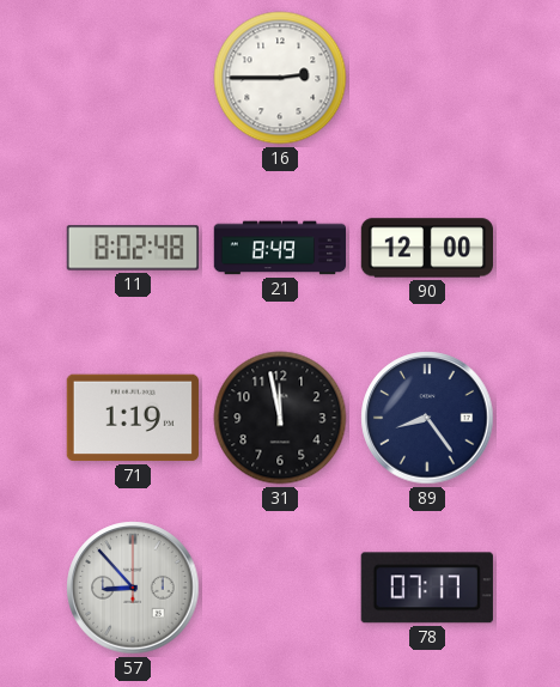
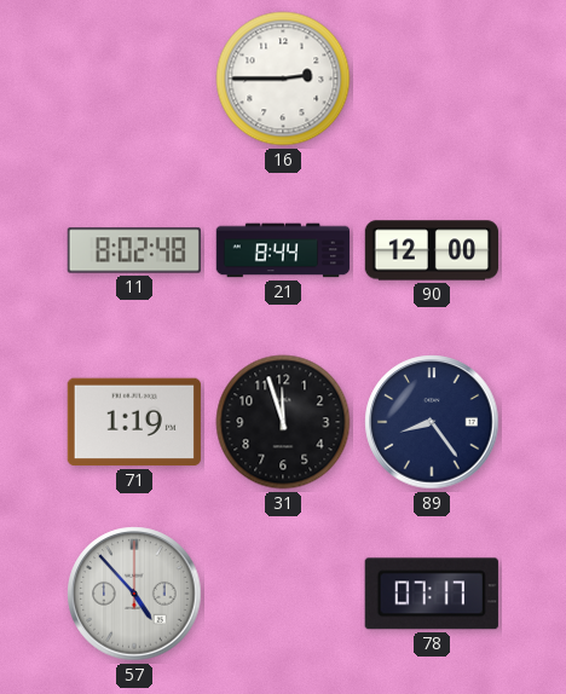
21: 8:49 -> 8:44
31: 11:58 -> 11:57
57: 8:53 -> 4:53
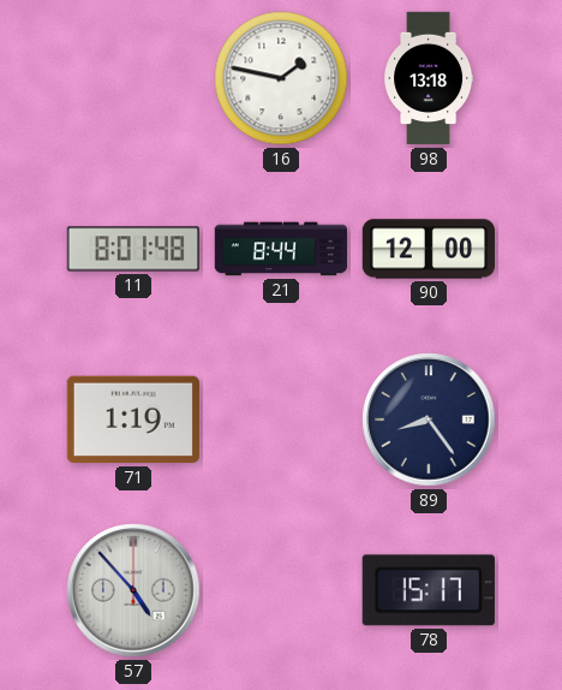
16: 2:45 -> 1:47
98: none -> 13:18
11: 8:02 -> 8:01
31: 11:57 -> none
78: 07:17 -> 15:17
